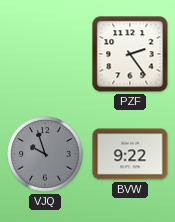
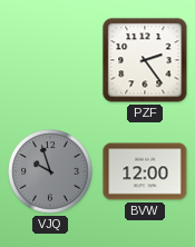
BVW: 9:22 -> 12:00
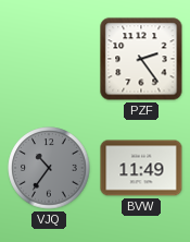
VJQ: 9:57 -> 10:36
BVW: 12:00 -> 11:49
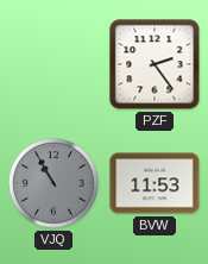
VJQ: 10:36 -> 10:55
BVW: 11:49 -> 11:53
